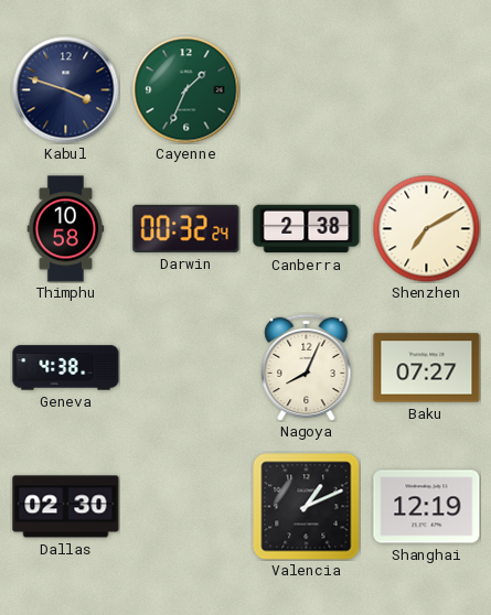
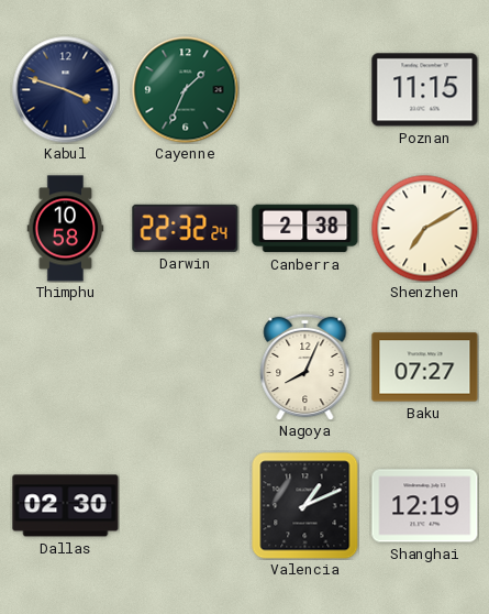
Poznan: none -> 11:15
Darwin: 00:32 -> 22:32
Geneva: 4:38 -> none
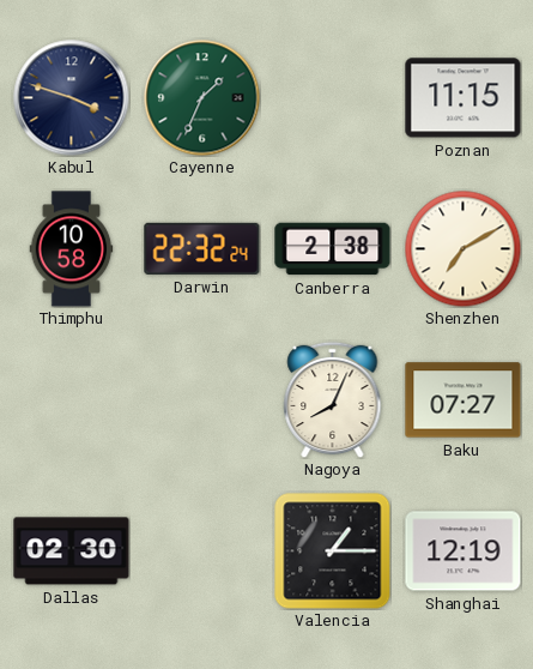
Valencia: 1:11 -> 1:15
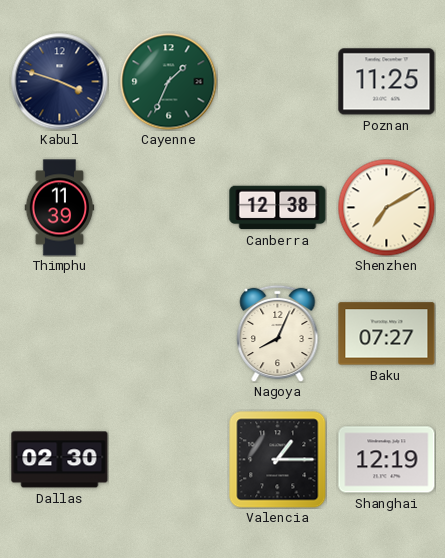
Poznan: 11:15 -> 11:25
Thimphu: 10:58 -> 11:39
Darwin: 22:32 -> none
Canberra: 2:38 -> 12:38
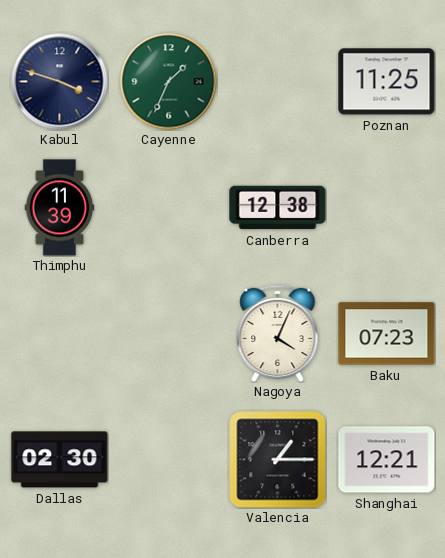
Shenzhen: 7:10 -> none
Nagoya: 8:04 -> 4:04
Baku: 07:27 -> 07:23
Shanghai: 12:19 -> 12:21
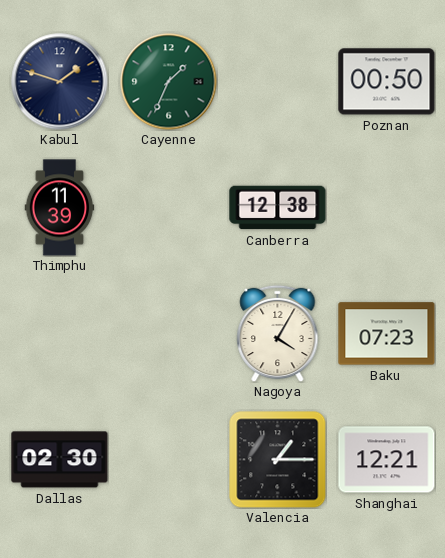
Kabul: 3:48 -> 1:48
Poznan: 11:25 -> 00:50
Nagoya: 4:04 -> 4:05
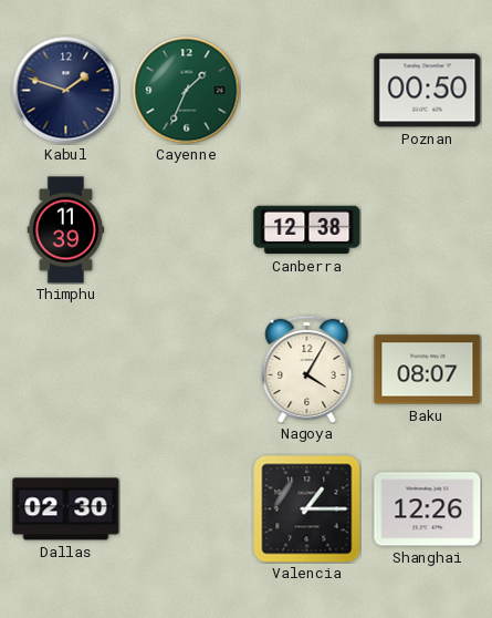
Baku: 07:23 -> 08:07
Shanghai: 12:21 -> 12:26
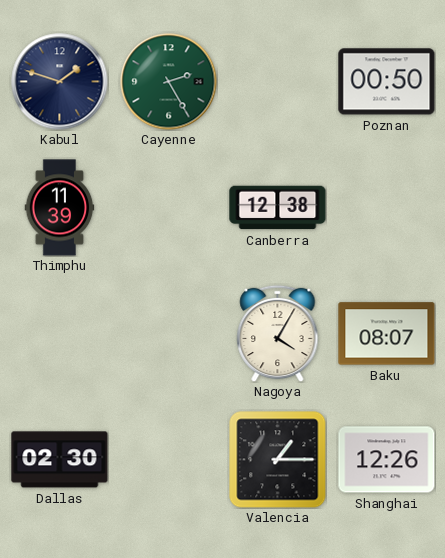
Cayenne: 1:34 -> 2:25
